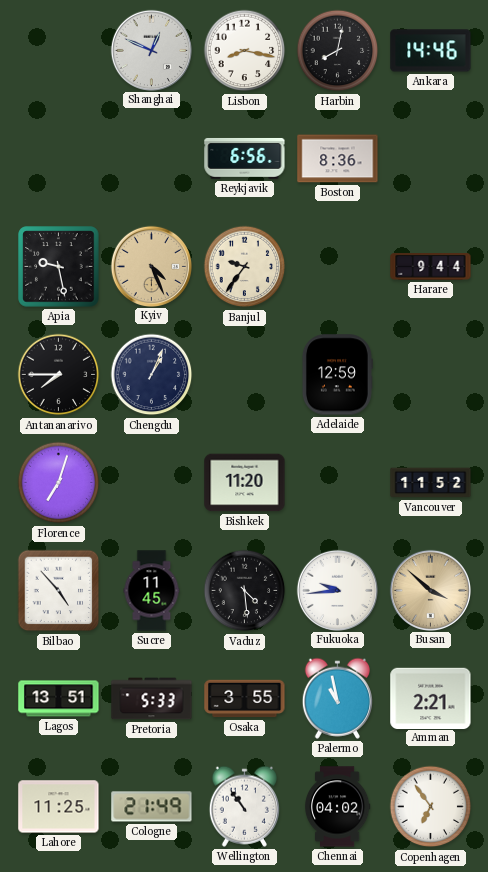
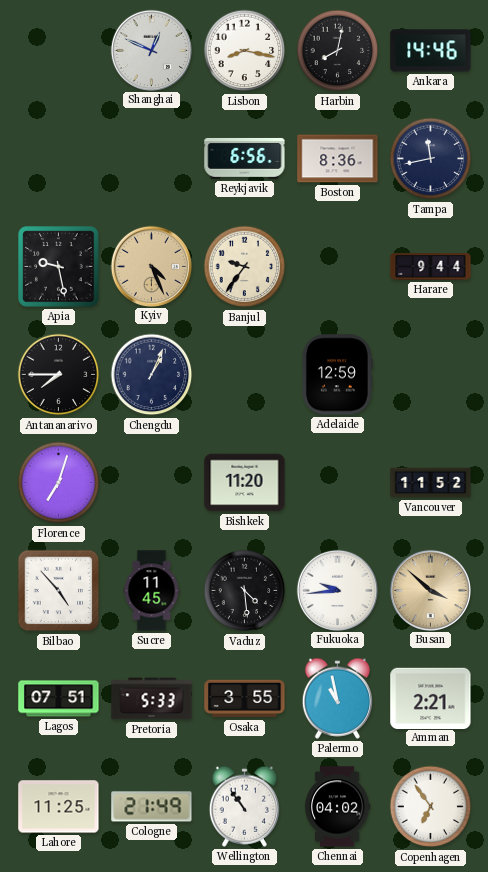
Tampa: none -> 11:43
Lagos: 13:51 -> 07:51
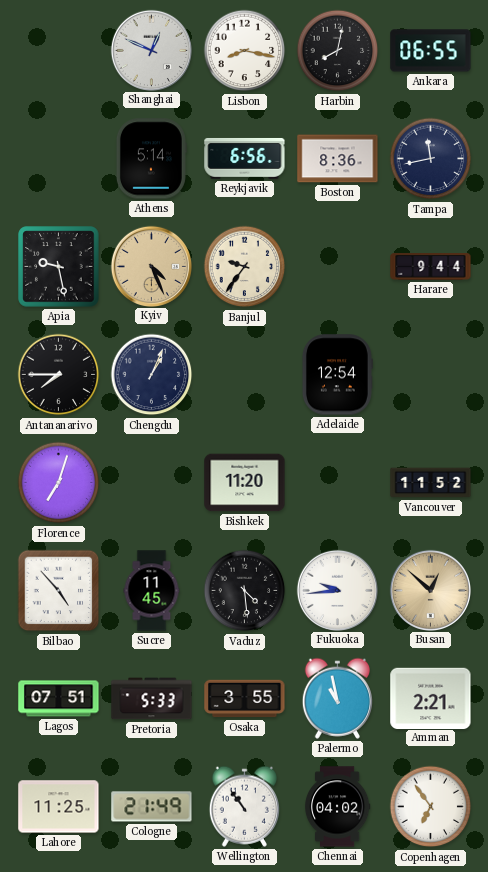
Ankara: 14:46 -> 06:55
Athens: none -> 5:14
Adelaide: 12:59 -> 12:54
Busan: 3:52 -> 12:52
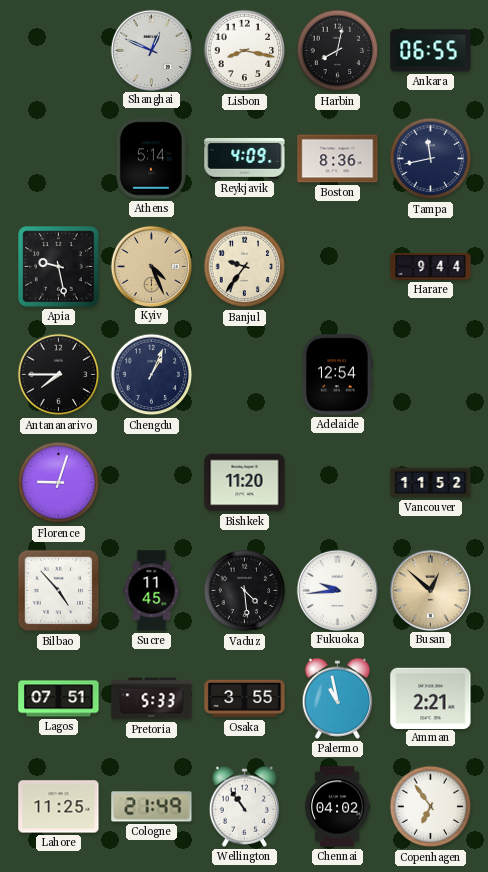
Reykjavik: 6:56 -> 4:09
Florence: 7:03 -> 9:03
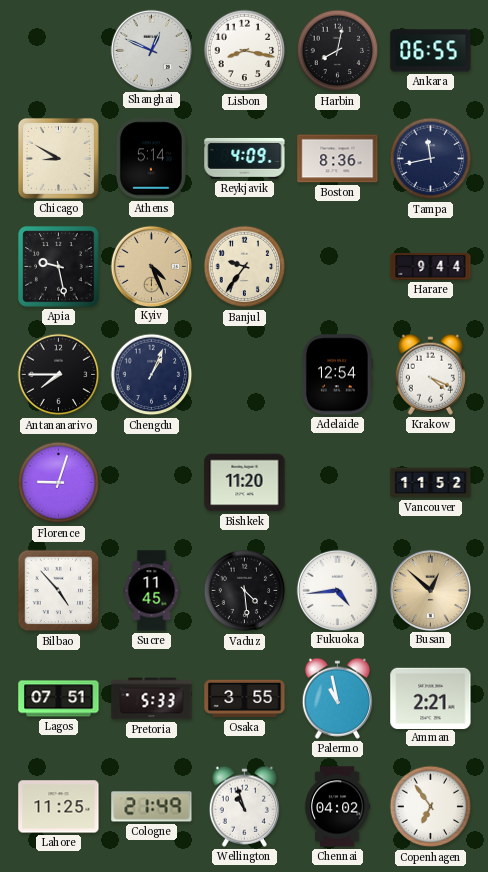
Chicago: none -> 8:50
Krakow: none -> 4:19
Fukuoka: 9:44 -> 4:44
Wellington: 10:54 -> 10:57
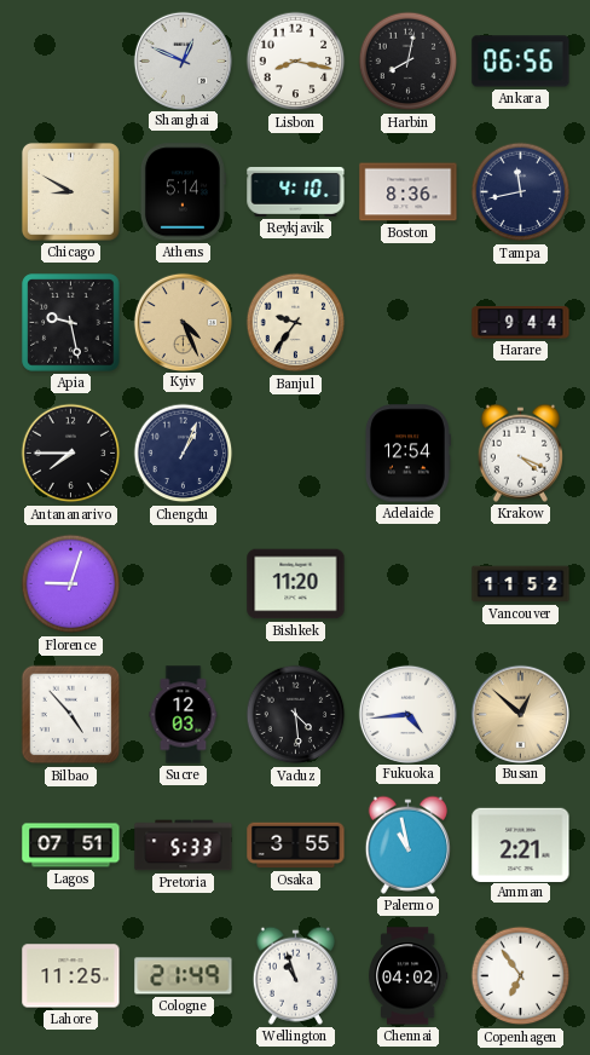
Ankara: 06:55 -> 06:56
Reykjavik: 4:09 -> 4:10
Sucre: 11:45 -> 12:03
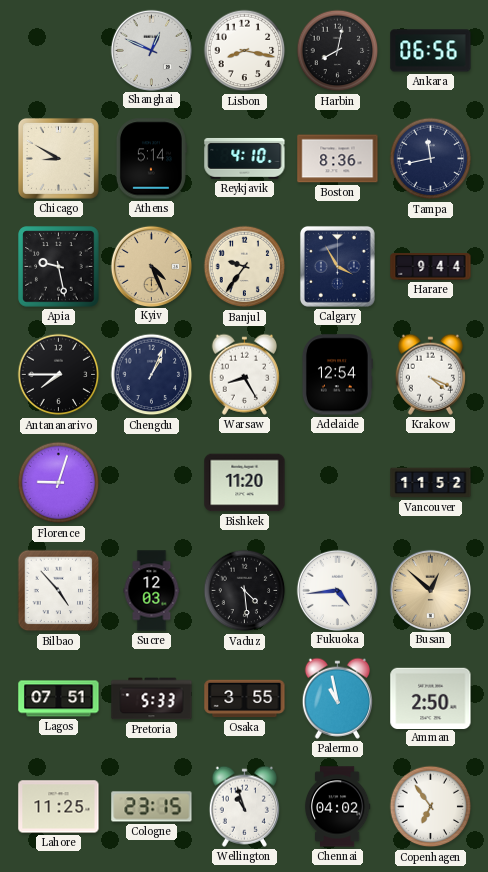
Calgary: none -> 3:55
Warsaw: none -> 8:25
Amman: 2:21 -> 2:50
Cologne: 21:49 -> 23:15
